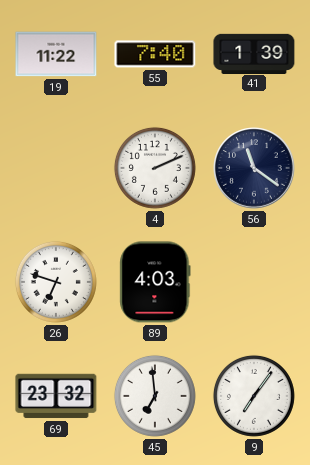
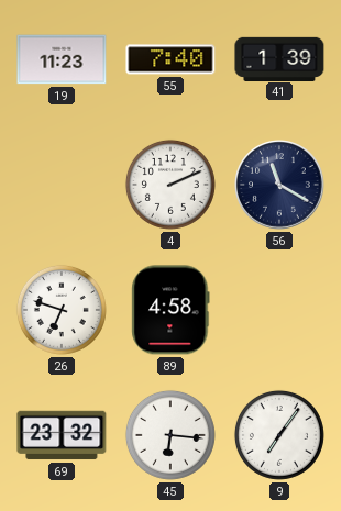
19: 11:22 -> 11:23
56: 11:21 -> 11:20
89: 4:03 -> 4:58
45: 6:59 -> 6:16
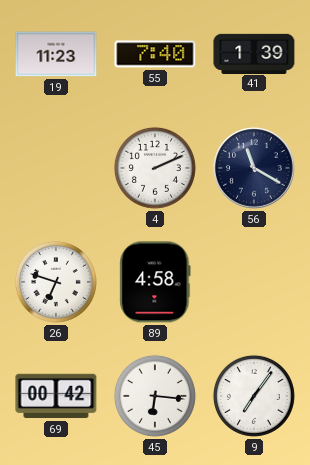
69: 23:32 -> 00:42
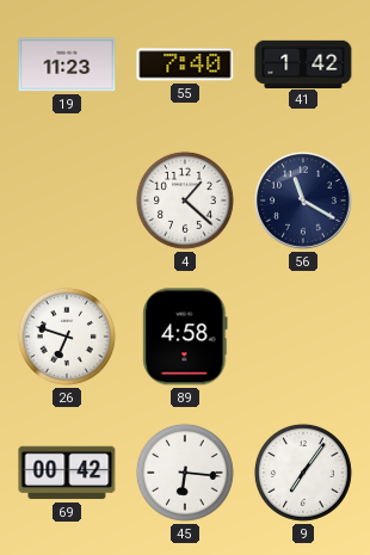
41: 1:39 -> 1:42
4: 2:11 -> 1:22
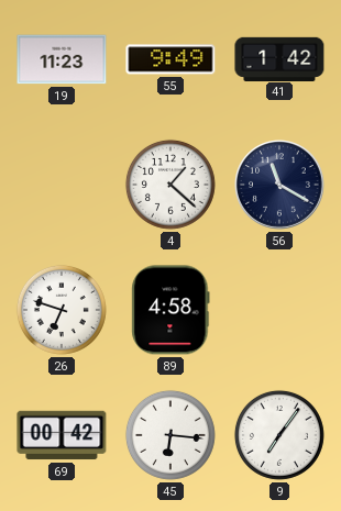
55: 7:40 -> 9:49
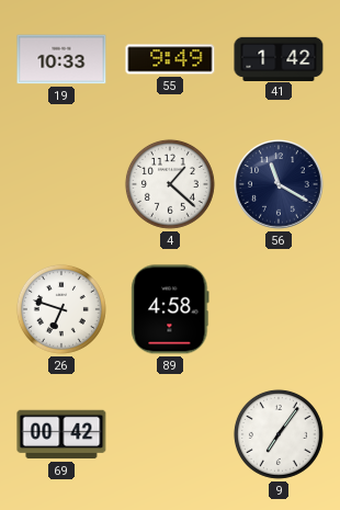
19: 11:23 -> 10:33
45: 6:16 -> none
